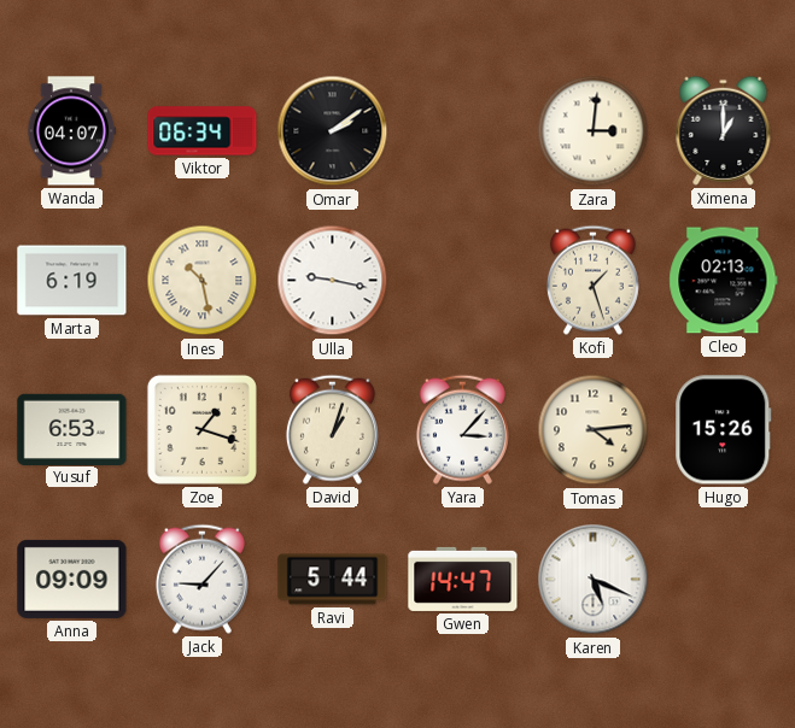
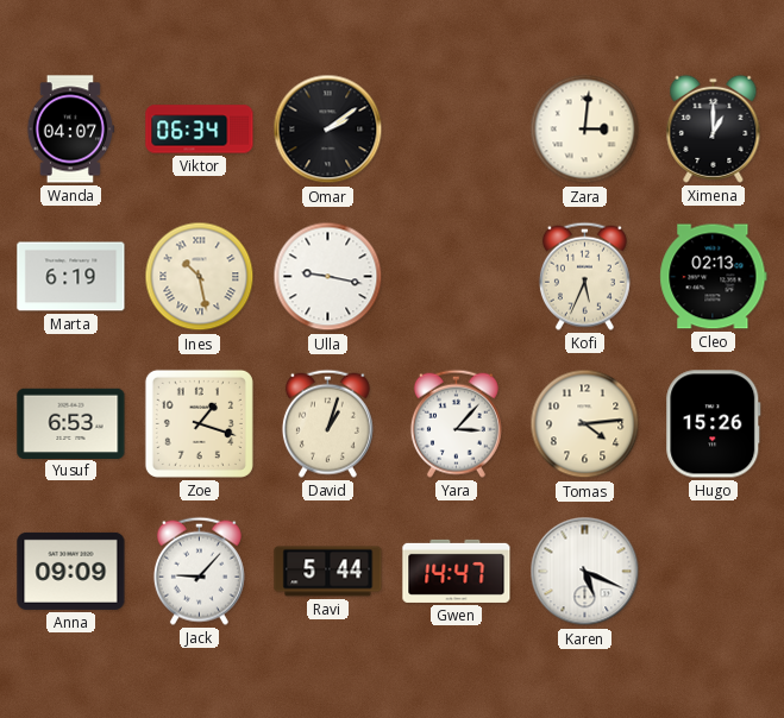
Kofi: 1:27 -> 5:34
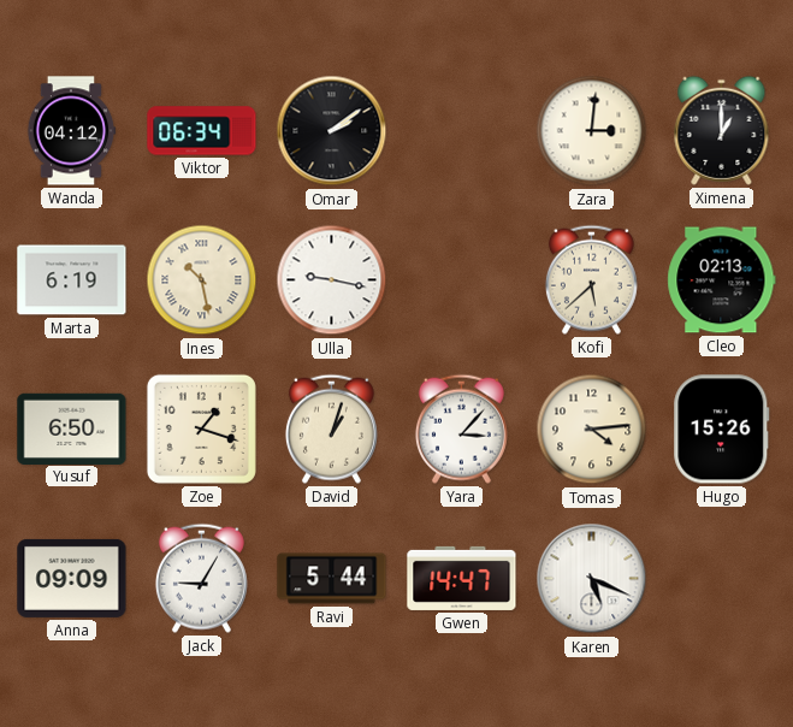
Wanda: 04:07 -> 04:12
Kofi: 5:34 -> 5:38
Yusuf: 6:53 -> 6:50
Jack: 9:07 -> 9:05
